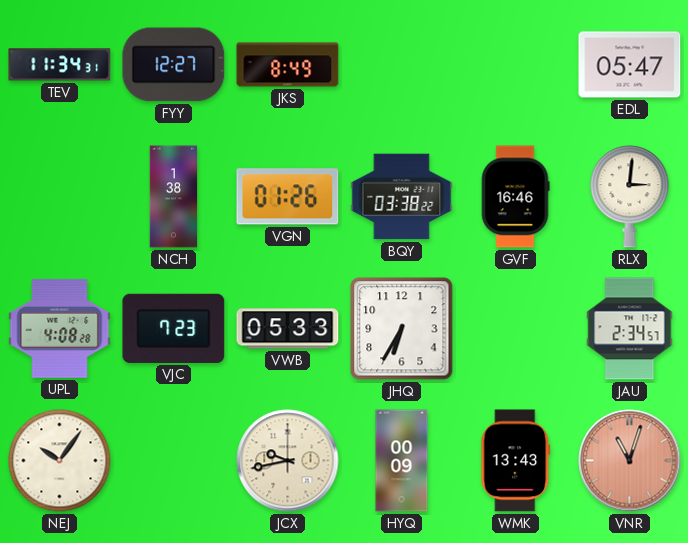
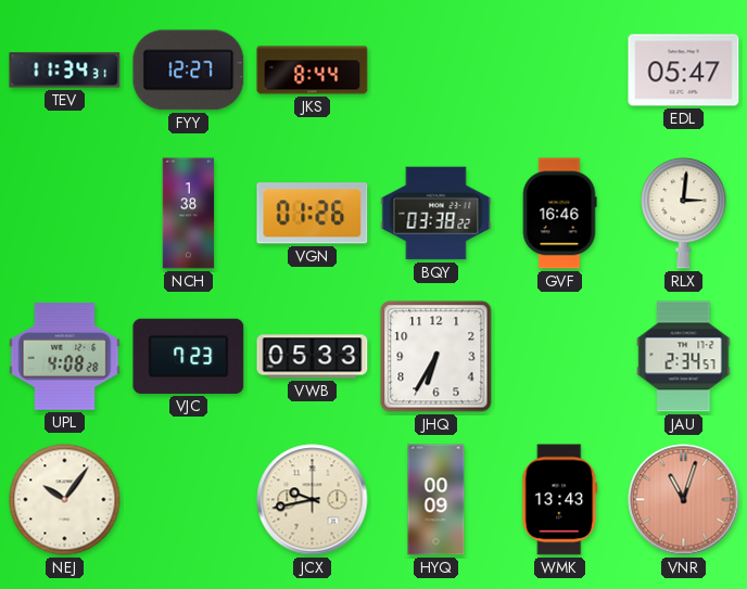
JKS: 8:49 -> 8:44
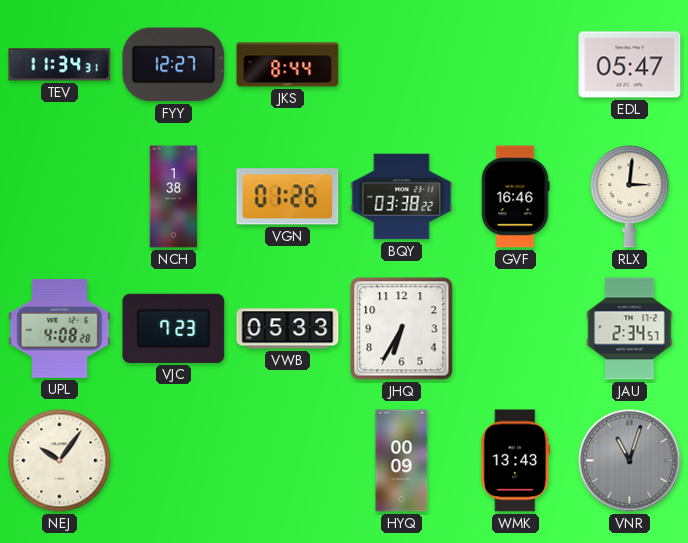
JCX: 9:43 -> none
VNR dial: salmon -> grey
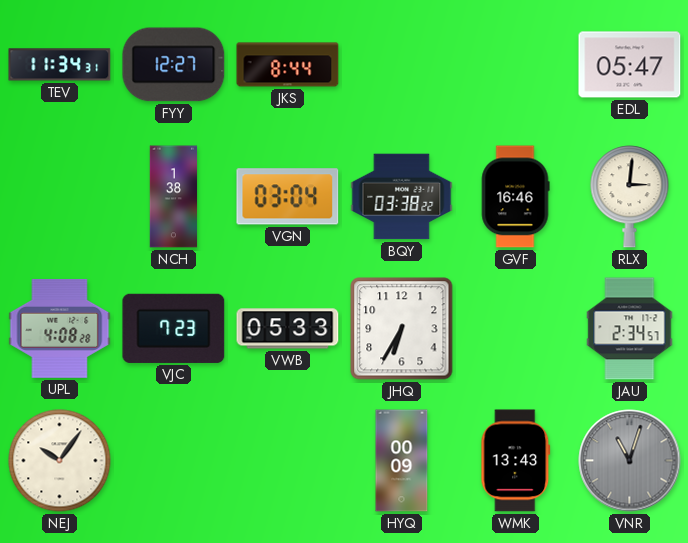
VGN: 01:26 -> 03:04
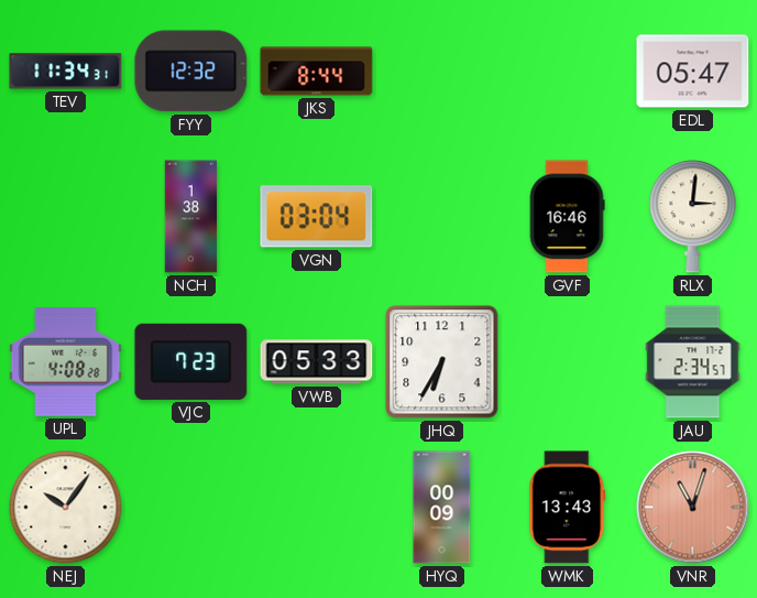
FYY: 12:27 -> 12:32
BQY: 03:38 -> none
VNR dial: grey -> salmon
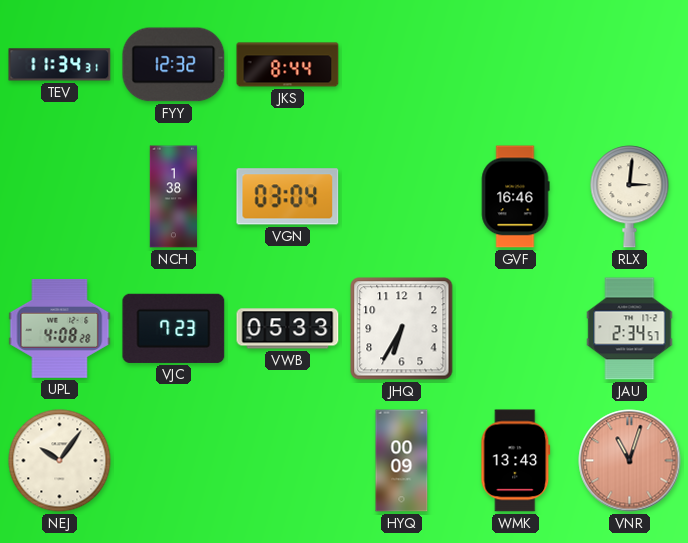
EDL: 05:47 -> none
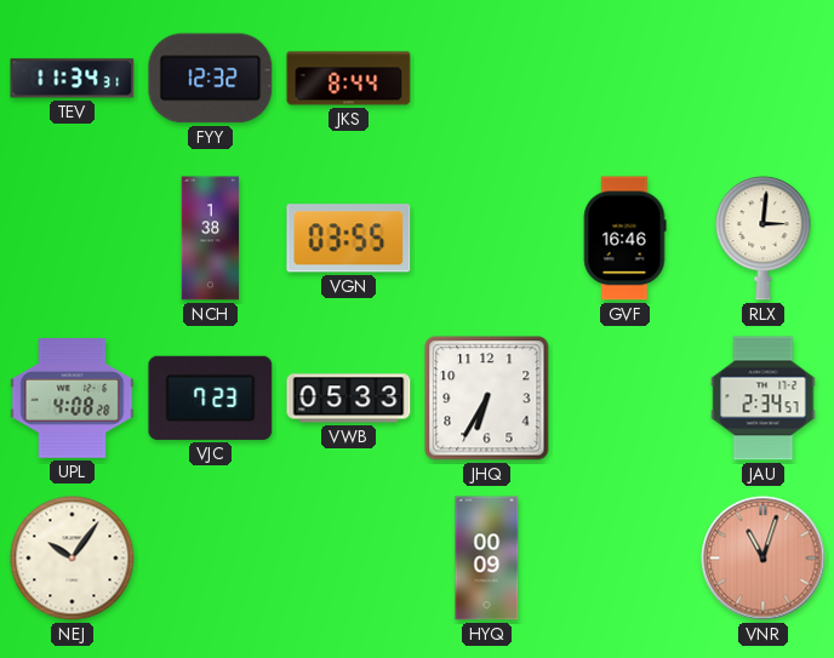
VGN: 03:04 -> 03:55
WMK: 13:43 -> none
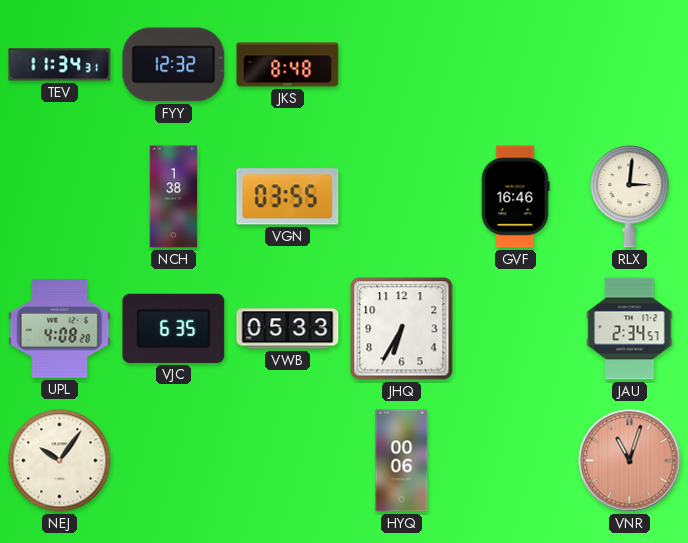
JKS: 8:44 -> 8:48
VJC: 7:23 -> 6:35
HYQ: 00:09 -> 00:06
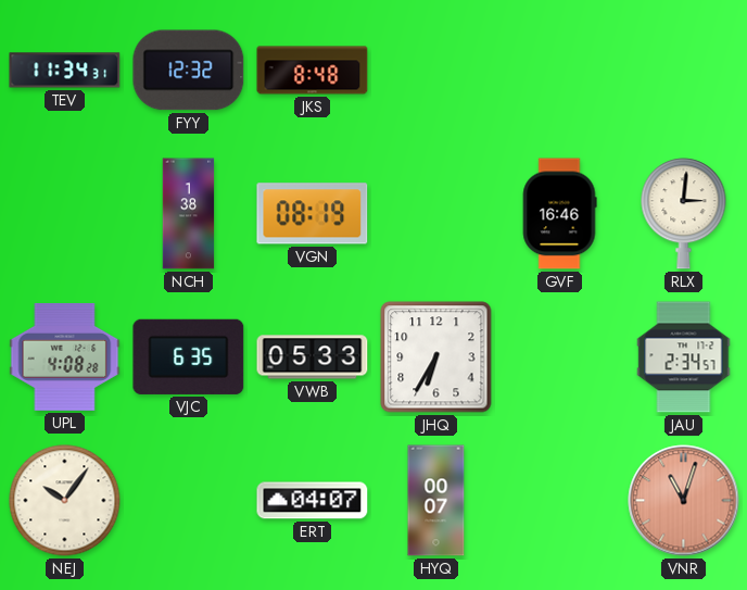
VGN: 03:55 -> 08:19
ERT: none -> 04:07
HYQ: 00:06 -> 00:07
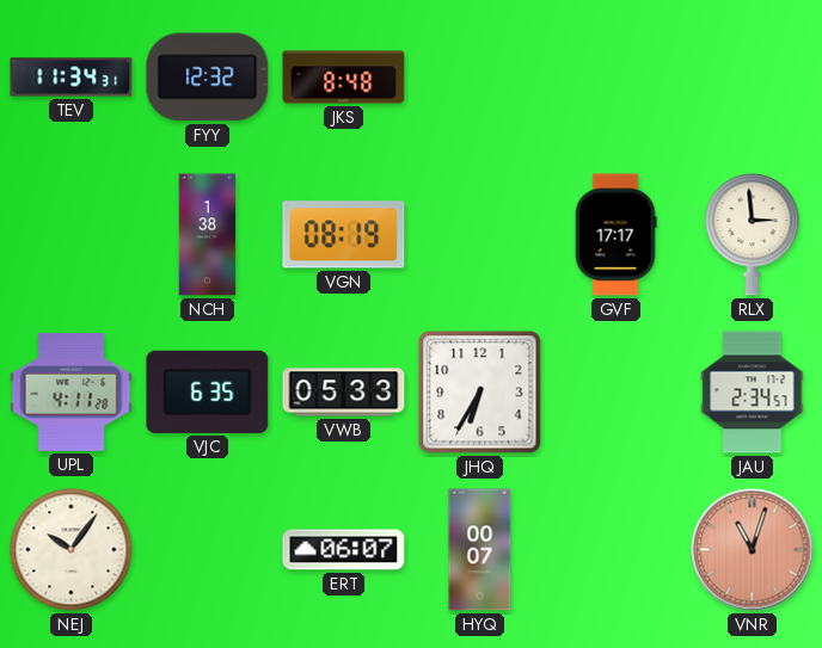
GVF: 16:46 -> 17:17
RLX: 3:01 -> 2:59
UPL: 4:08 -> 4:11
ERT: 04:07 -> 06:07
